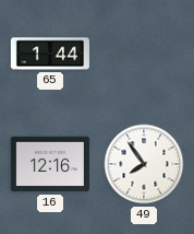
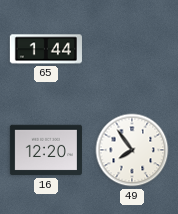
16: 12:16 -> 12:20
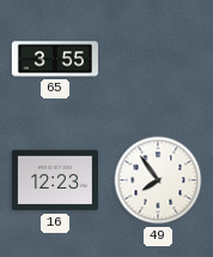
65: 1:44 -> 3:55
16: 12:20 -> 12:23
